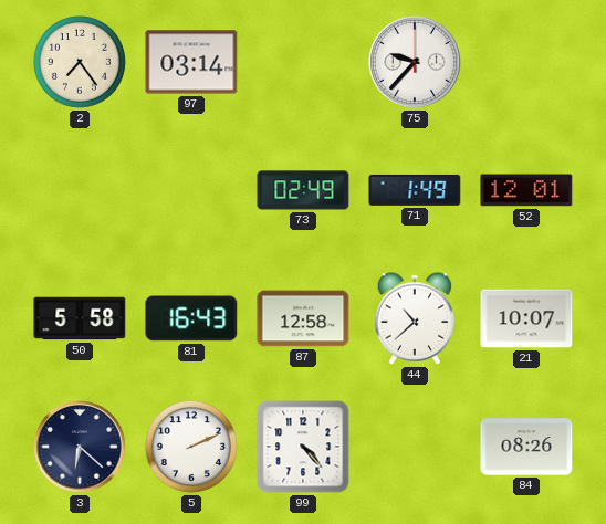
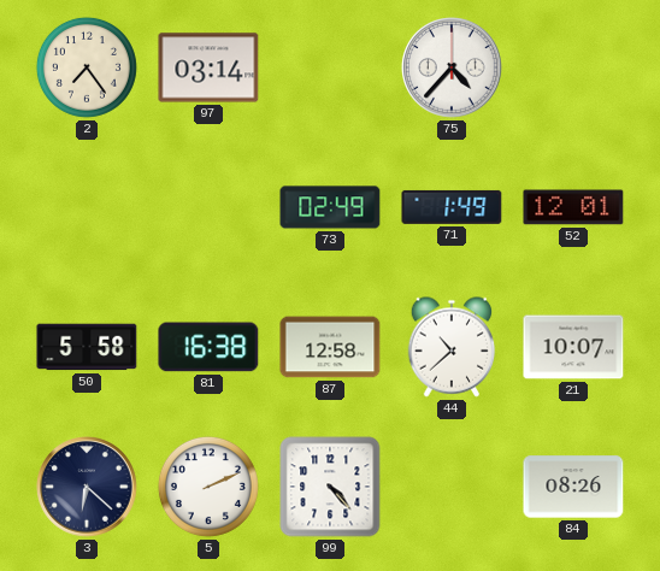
75: 9:37 -> 4:37
81: 16:43 -> 16:38
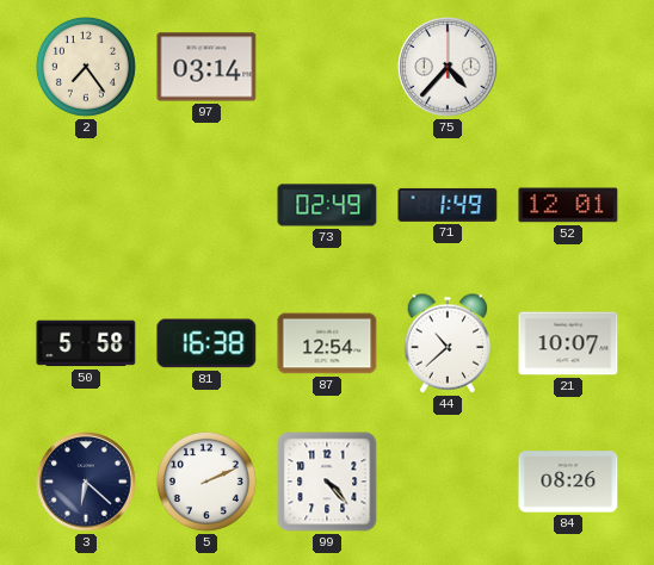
87: 12:58 -> 12:54
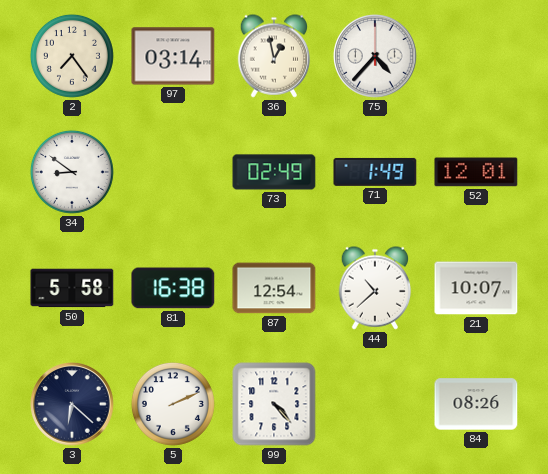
36: none -> 12:58
34: none -> 8:51
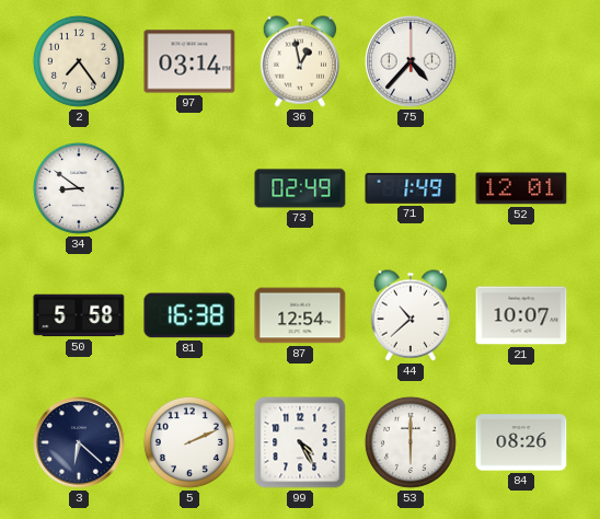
99: 4:23 -> 4:25
53: none -> 6:00
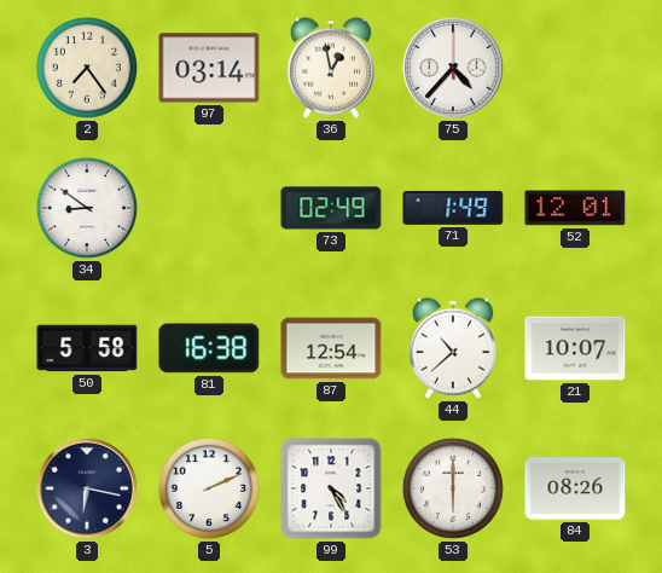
3: 6:22 -> 6:17
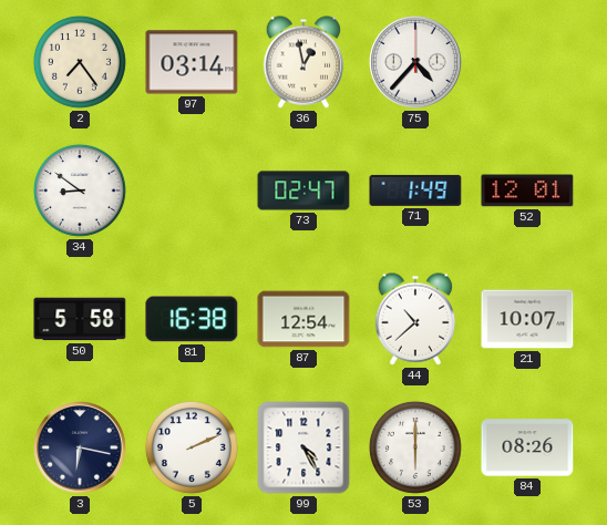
73: 02:49 -> 02:47
